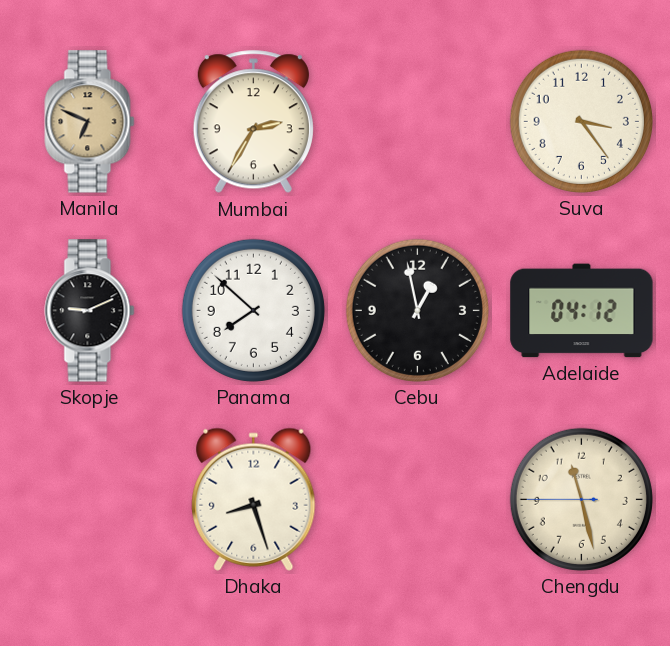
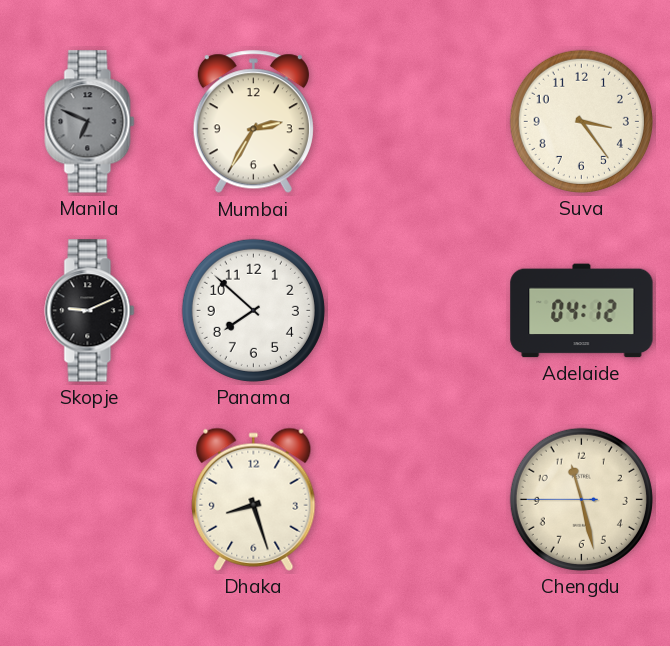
Manila dial: champagne -> grey
Cebu: 12:58 -> none
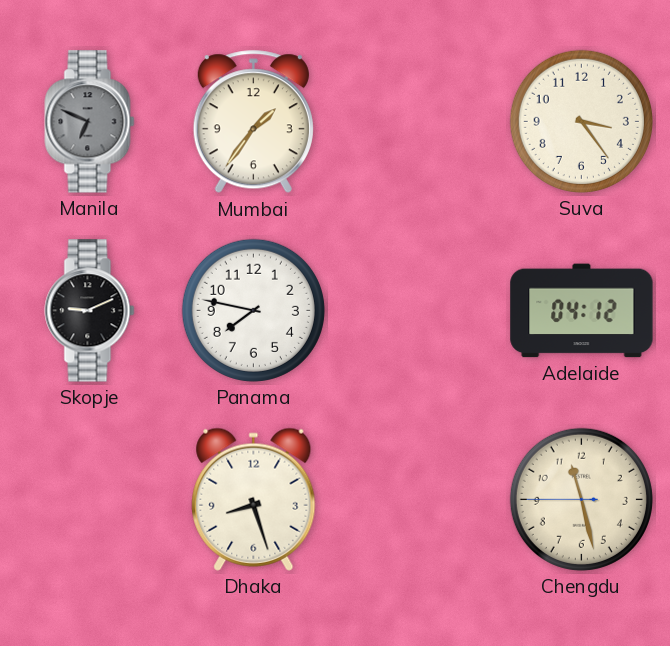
Mumbai: 2:35 -> 1:36
Panama: 7:52 -> 7:47
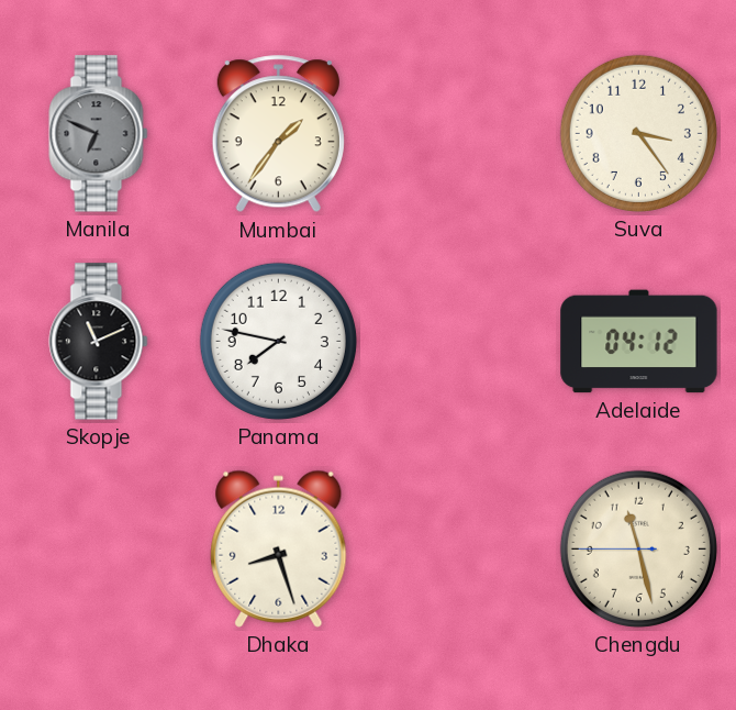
Skopje: 9:11 -> 11:11
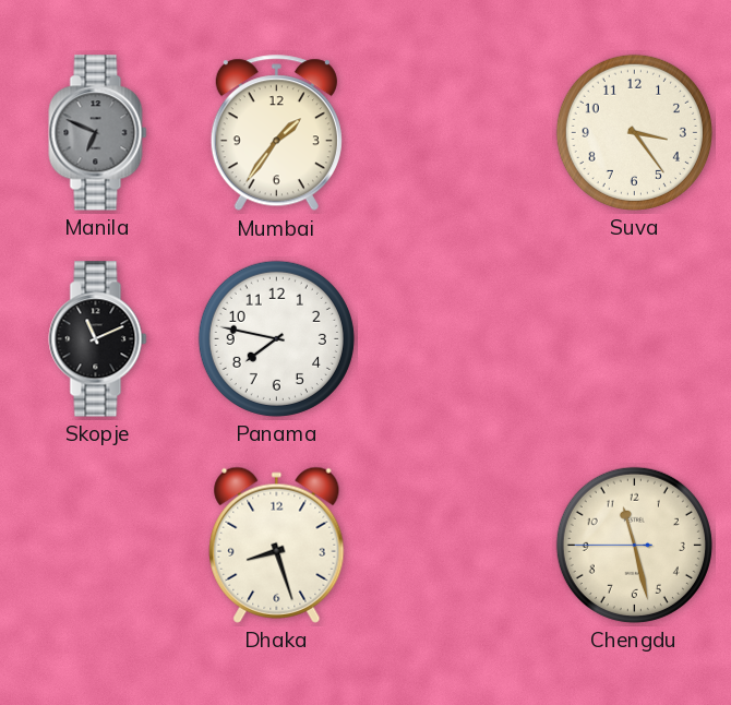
Adelaide: 04:12 -> none
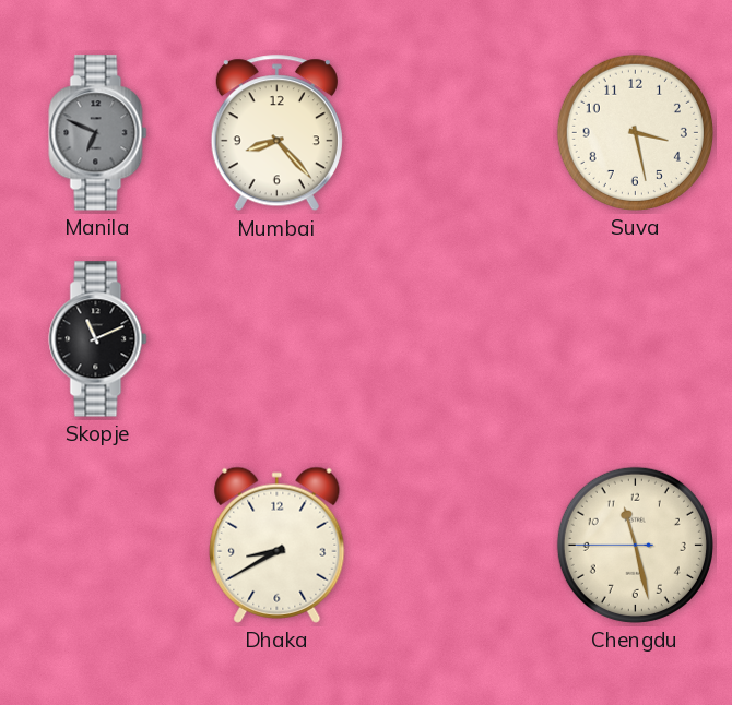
Mumbai: 1:36 -> 8:23
Suva: 3:24 -> 3:28
Panama: 7:47 -> none
Dhaka: 8:27 -> 8:40
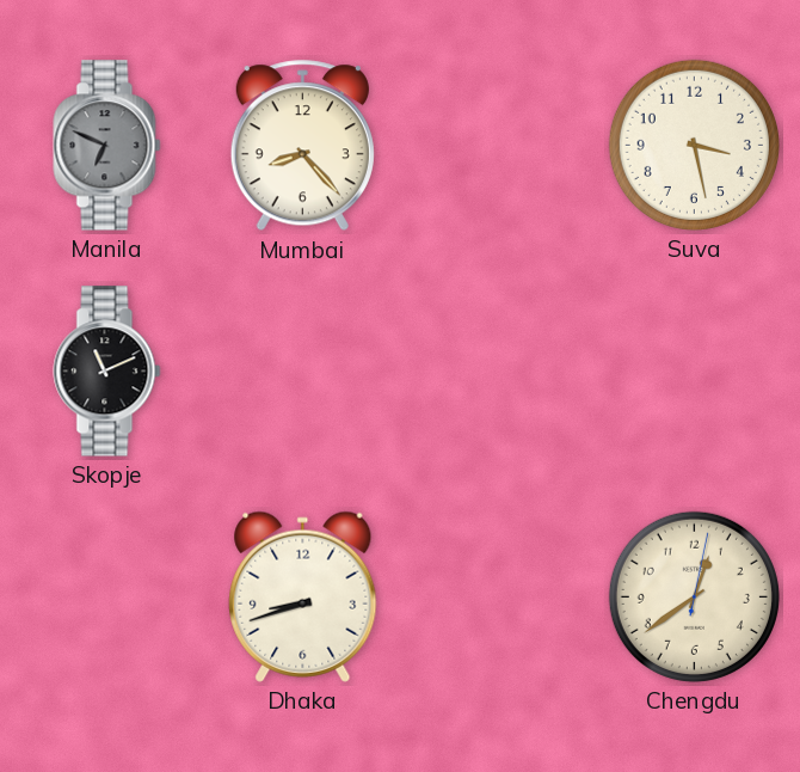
Dhaka: 8:40 -> 8:42
Chengdu: 11:27 -> 12:39
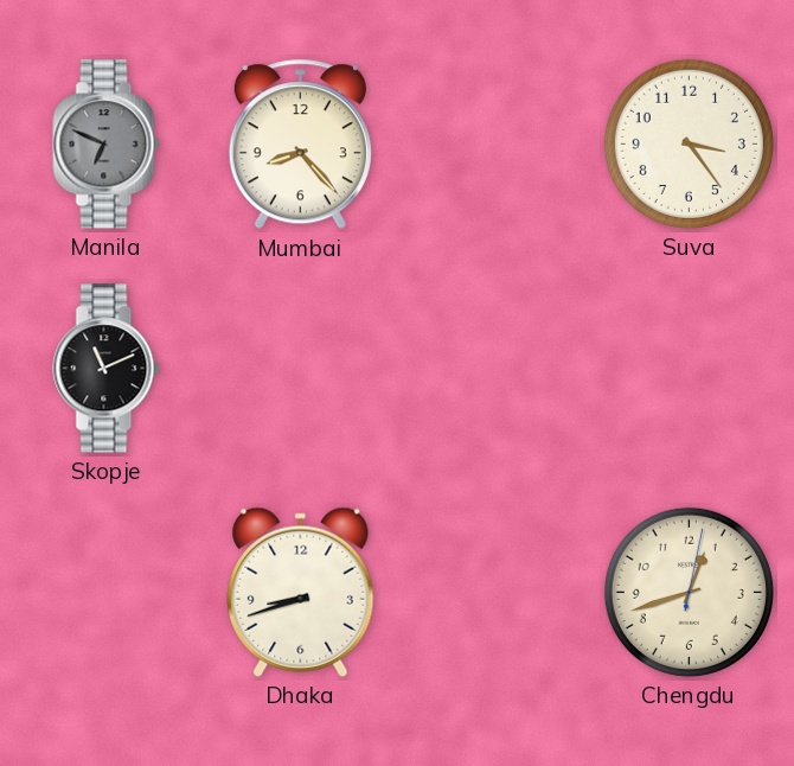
Suva: 3:28 -> 3:24
Chengdu: 12:39 -> 12:42
